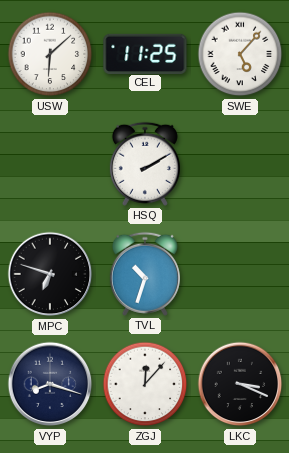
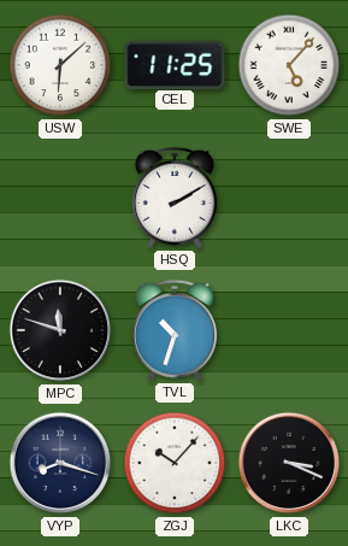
MPC: 6:48 -> 11:48
ZGJ: 12:07 -> 10:07
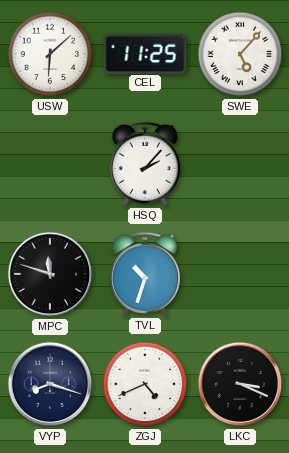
HSQ: 2:10 -> 2:07
ZGJ: 10:07 -> 4:41
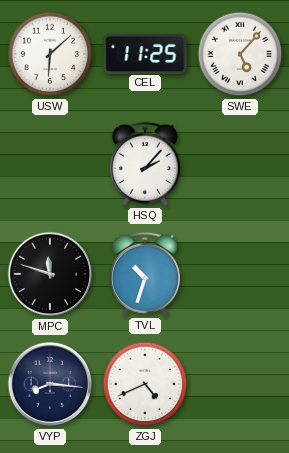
VYP: 8:18 -> 8:16
LKC: 3:19 -> none
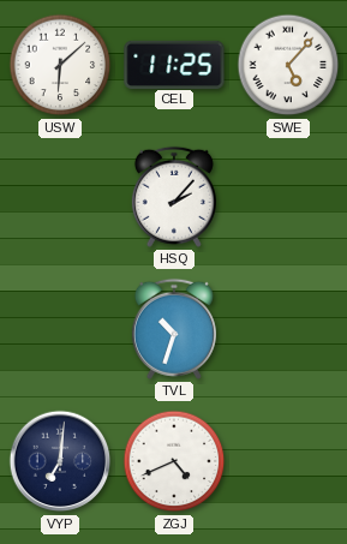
MPC: 11:48 -> none
VYP: 8:16 -> 7:01
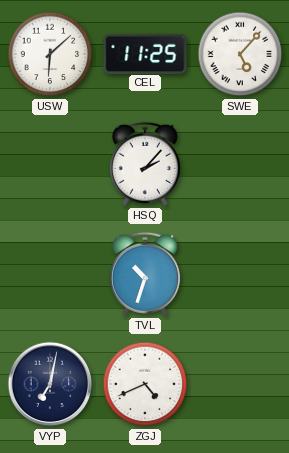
VYP: 7:01 -> 7:02
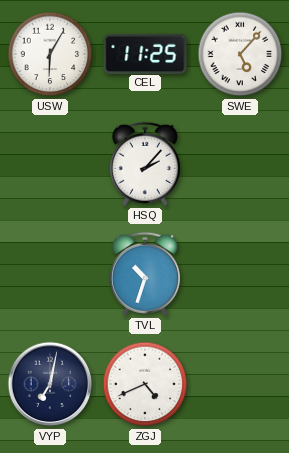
USW: 6:08 -> 6:05
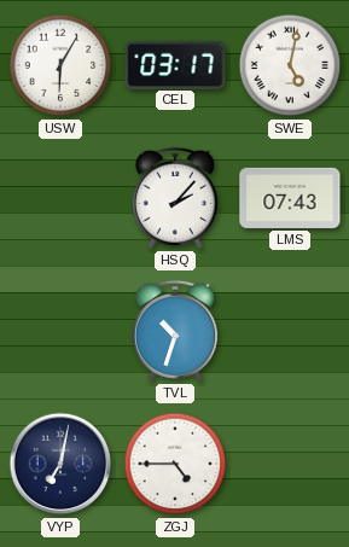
CEL: 11:25 -> 03:17
SWE: 5:07 -> 5:02
LMS: none -> 07:43
ZGJ: 4:41 -> 4:45
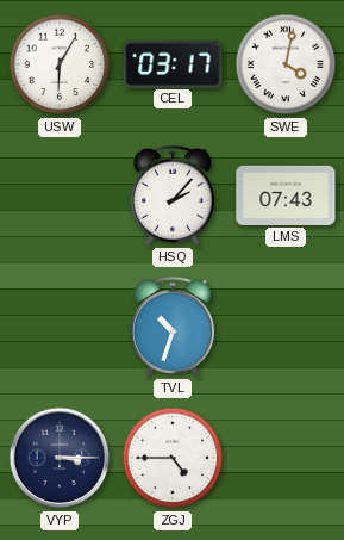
SWE: 5:02 -> 4:02
VYP: 7:02 -> 3:15
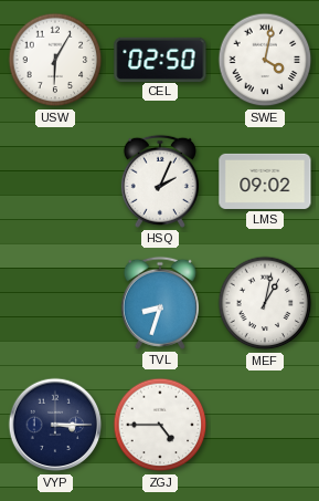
CEL: 03:17 -> 02:50
HSQ: 2:07 -> 2:04
LMS: 07:43 -> 09:02
TVL: 10:33 -> 8:33
MEF: none -> 1:02
